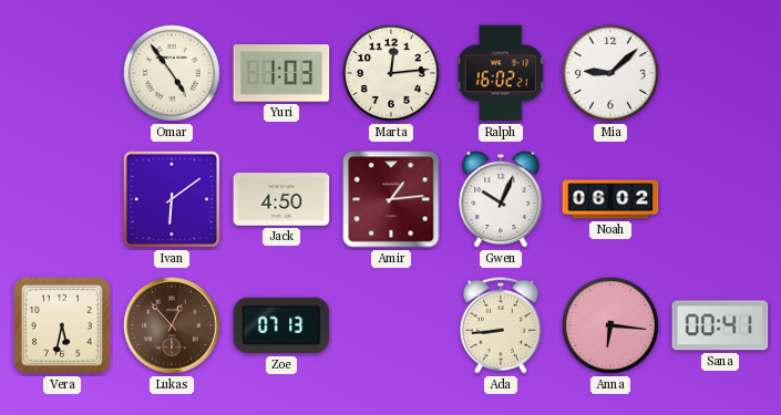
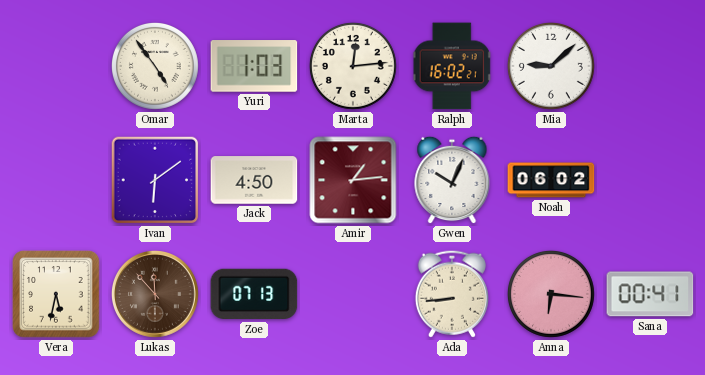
Lukas: 12:53 -> 11:53
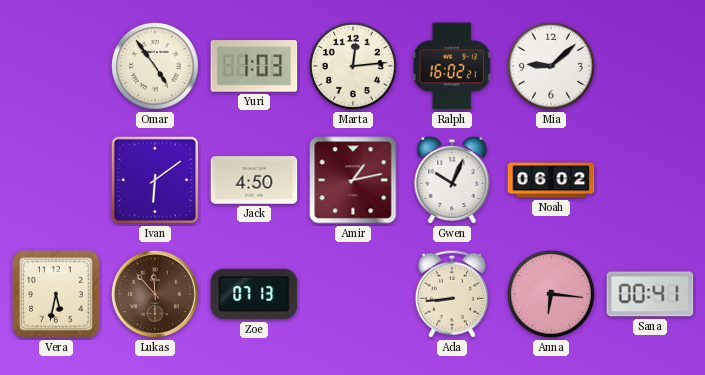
Amir: 1:14 -> 1:13
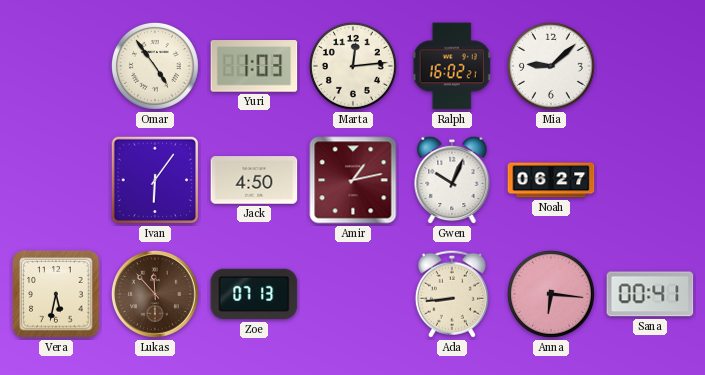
Ivan: 6:09 -> 6:06
Noah: 06:02 -> 06:27
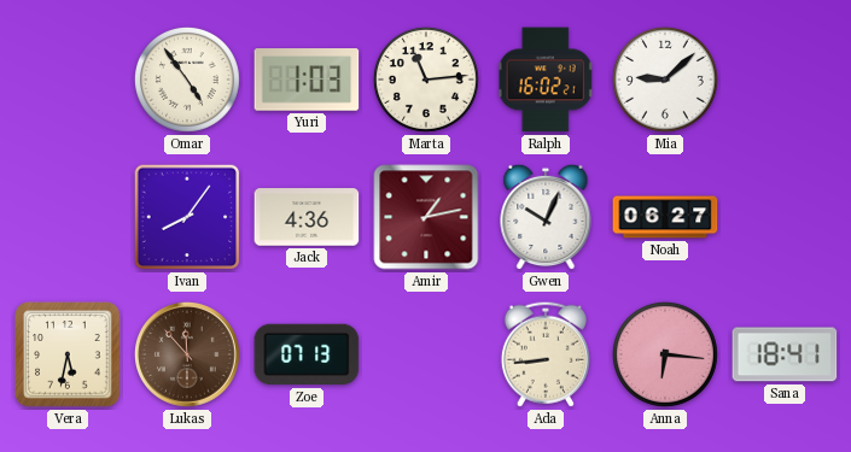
Marta: 12:14 -> 11:14
Ivan: 6:06 -> 8:06
Jack: 4:50 -> 4:36
Sana: 00:41 -> 18:41
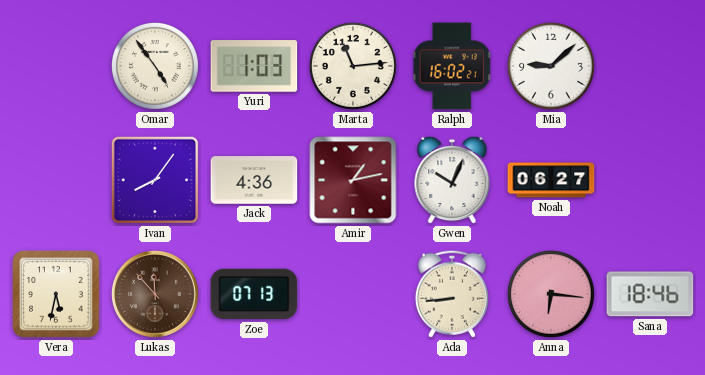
Sana: 18:41 -> 18:46
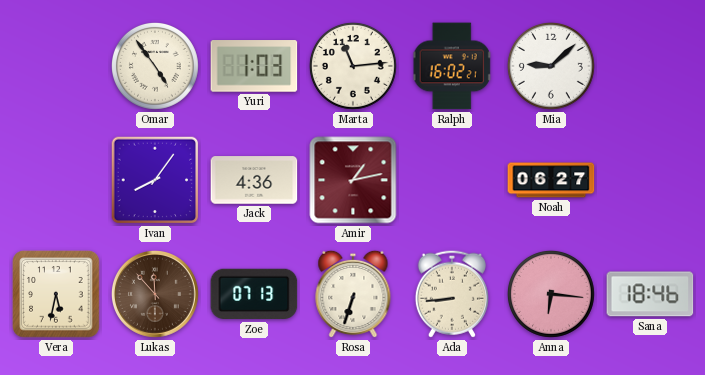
Gwen: 10:04 -> none
Rosa: none -> 6:33
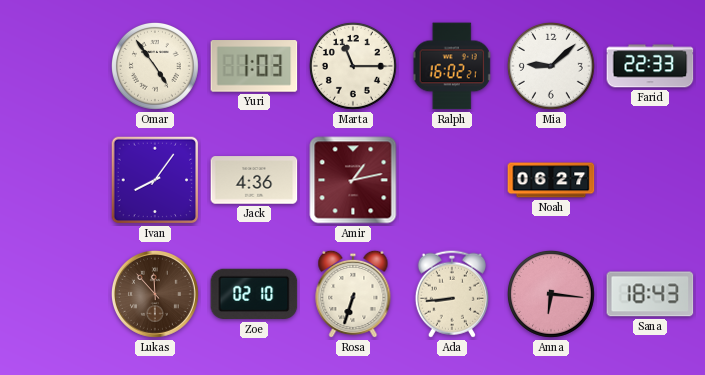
Marta: 11:14 -> 11:15
Farid: none -> 22:33
Vera: 5:32 -> none
Zoe: 07:13 -> 02:10
Sana: 18:46 -> 18:43
